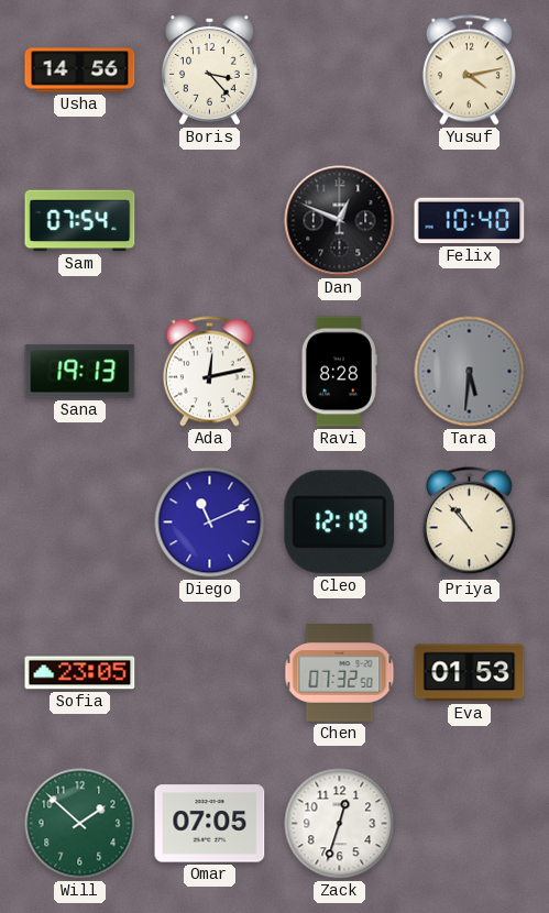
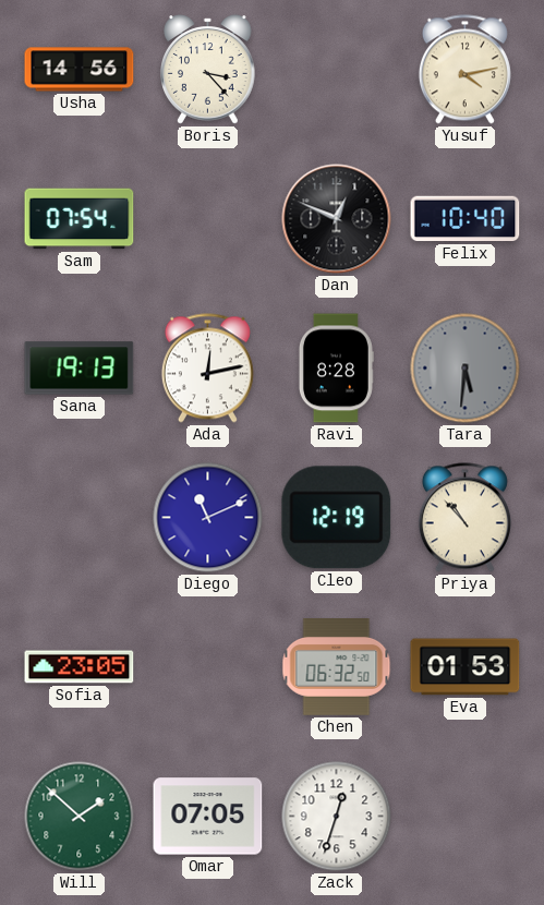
Chen: 07:32 -> 06:32
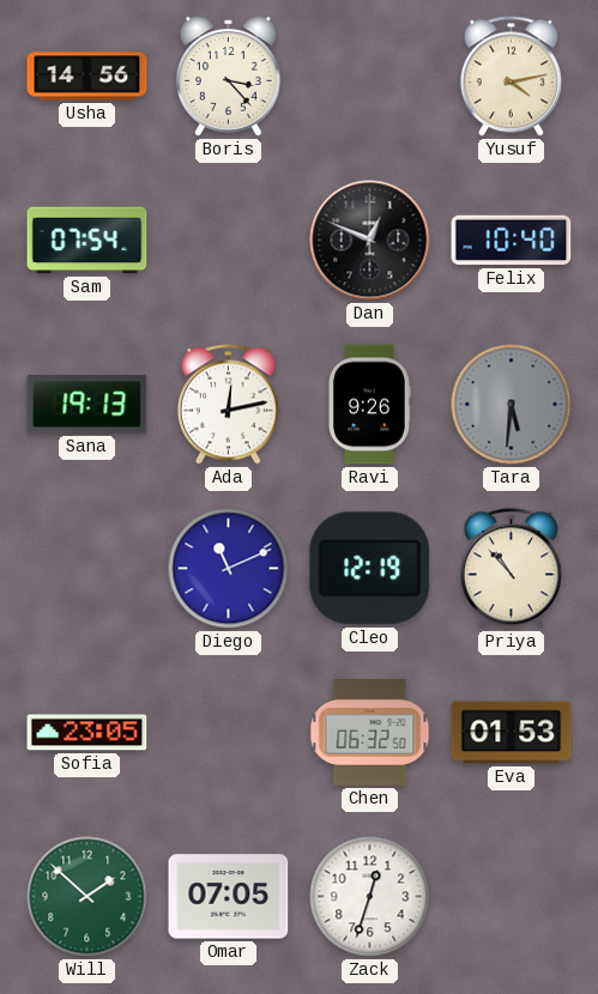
Ravi: 8:28 -> 9:26
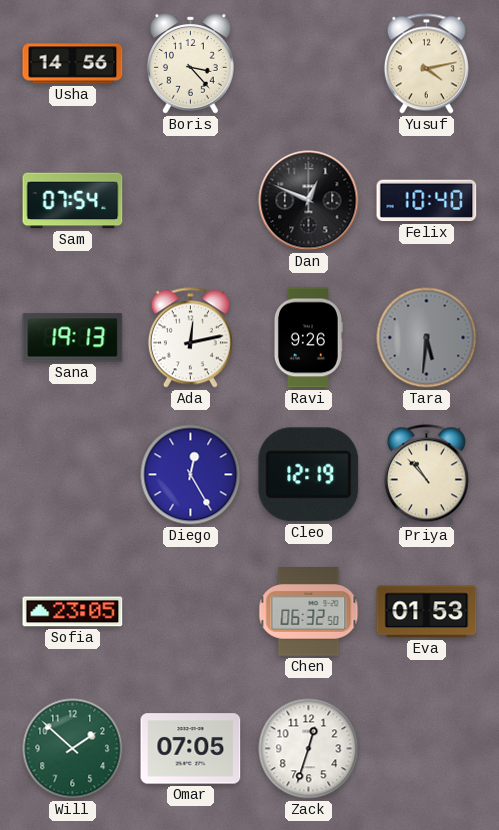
Diego: 11:11 -> 12:25
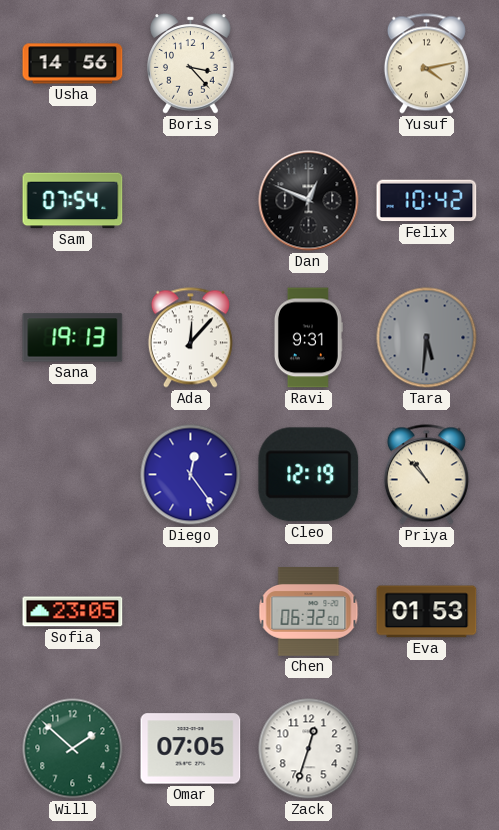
Felix: 10:40 -> 10:42
Ada: 12:13 -> 12:07
Ravi: 9:26 -> 9:31
Diego: 12:25 -> 12:24
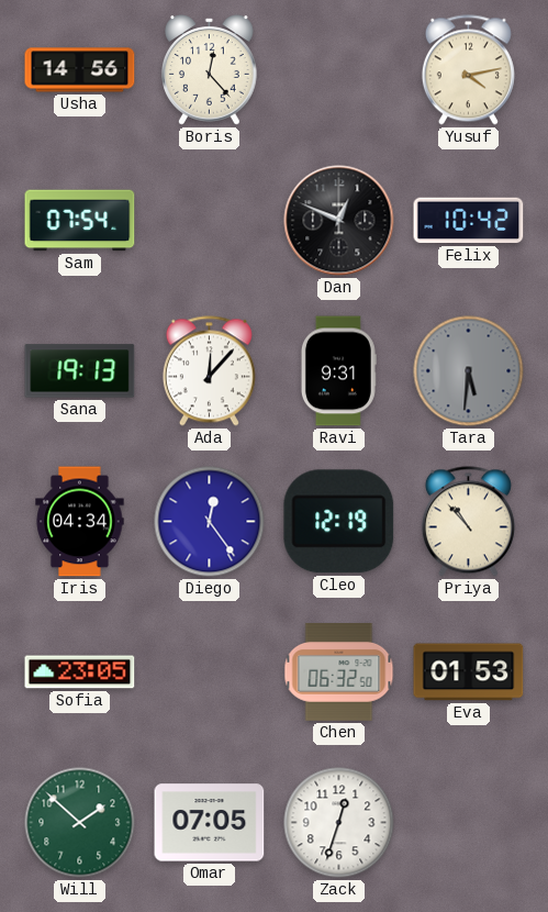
Boris: 3:23 -> 12:23
Iris: none -> 04:34
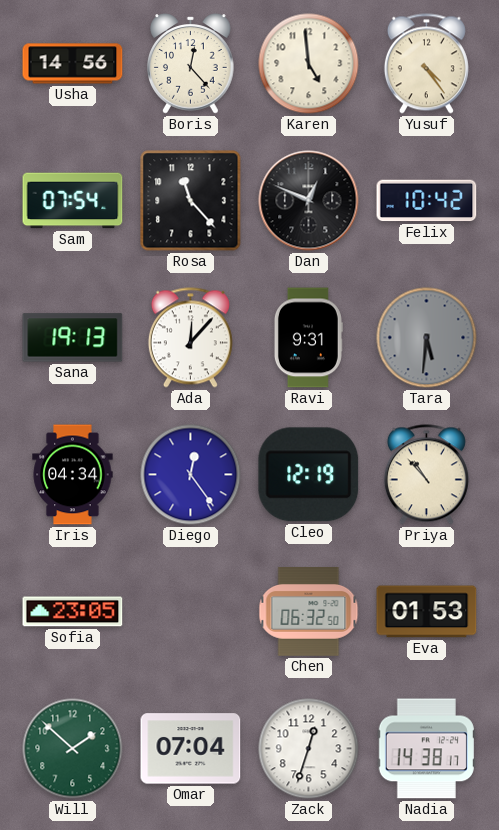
Karen: none -> 4:59
Yusuf: 4:13 -> 4:24
Rosa: none -> 11:23
Omar: 07:05 -> 07:04
Nadia: none -> 14:38
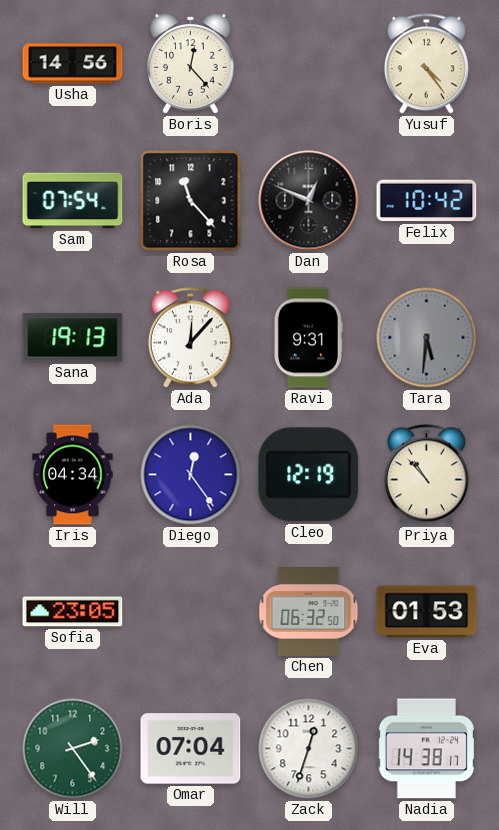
Karen: 4:59 -> none
Will: 1:52 -> 2:24
